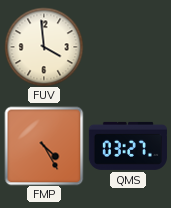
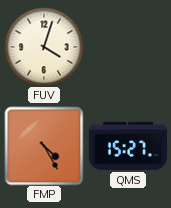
FUV: 3:59 -> 4:03
QMS: 03:27 -> 15:27
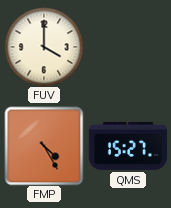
FUV: 4:03 -> 4:00
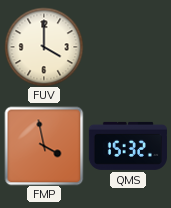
FMP: 4:25 -> 3:58
QMS: 15:27 -> 15:32
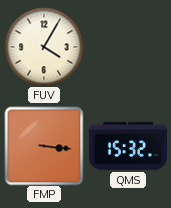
FUV: 4:00 -> 4:05
FMP: 3:58 -> 3:16
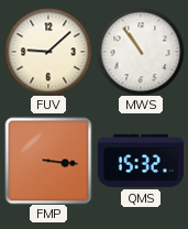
FUV: 4:05 -> 9:08
MWS: none -> 10:54
